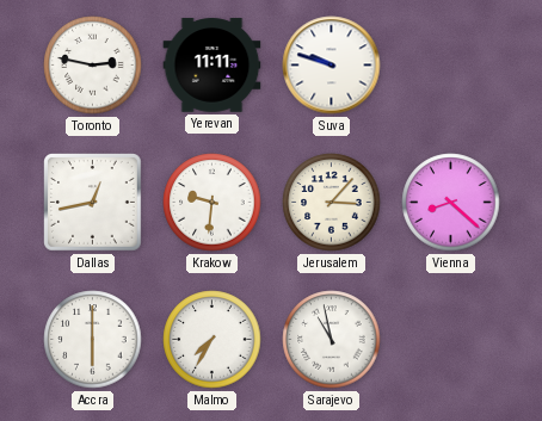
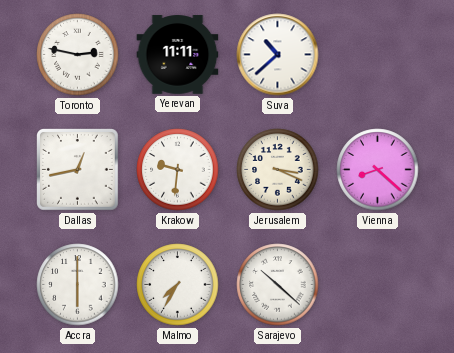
Suva: 9:48 -> 10:38
Jerusalem: 3:07 -> 3:19
Sarajevo: 10:58 -> 10:22
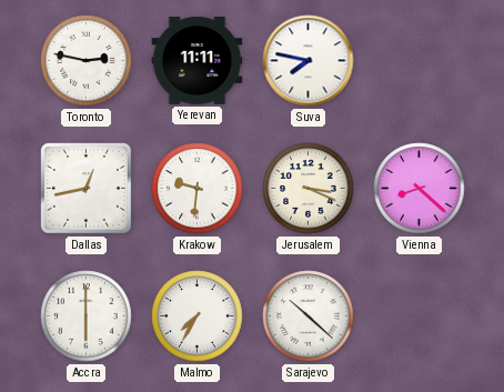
Suva: 10:38 -> 7:47
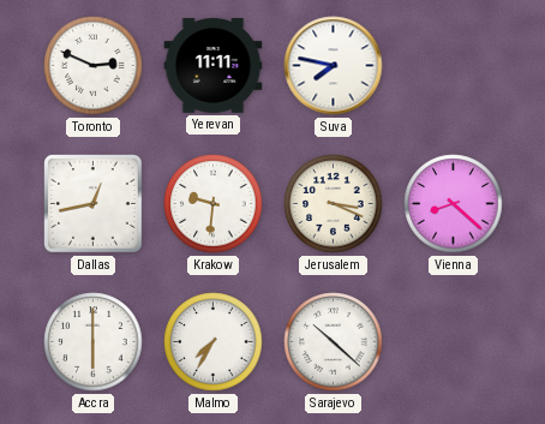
Toronto: 2:47 -> 2:49
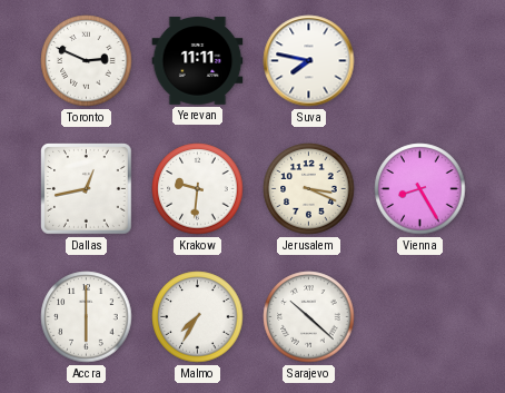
Vienna: 8:22 -> 8:25
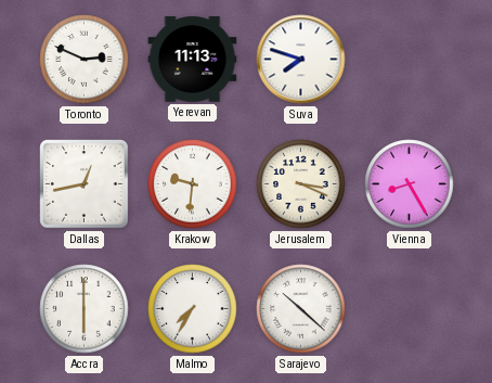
Yerevan: 11:11 -> 11:13
Suva: 7:47 -> 7:48
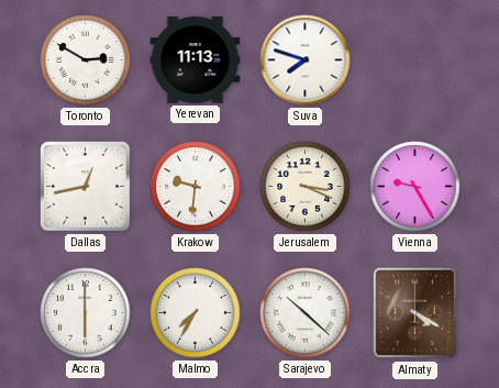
Toronto: 2:49 -> 2:50
Vienna: 8:25 -> 9:25
Almaty: none -> 4:20
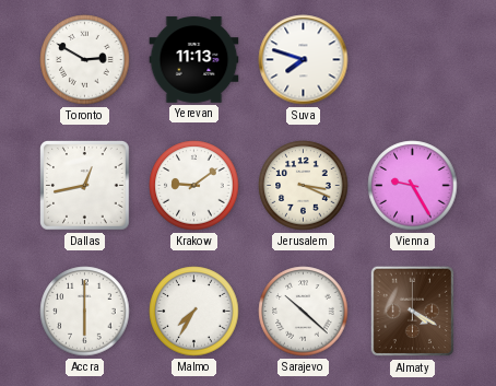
Krakow: 9:31 -> 9:09
